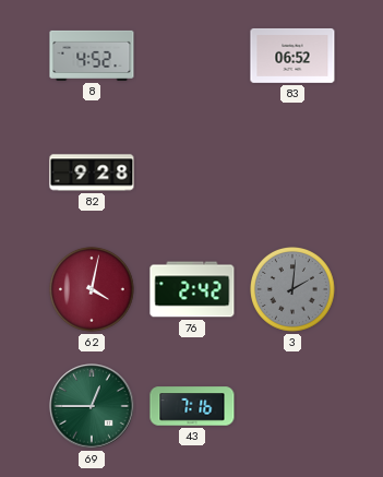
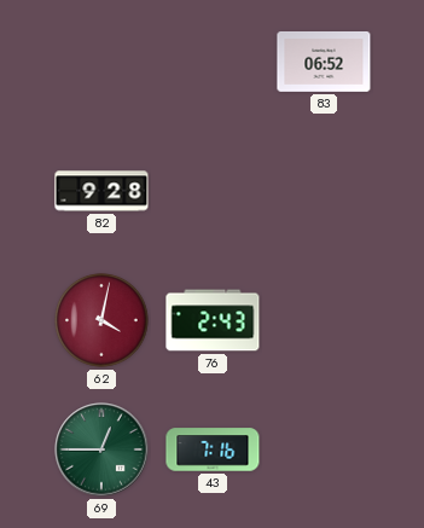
8: 4:52 -> none
76: 2:42 -> 2:43
3: 2:01 -> none
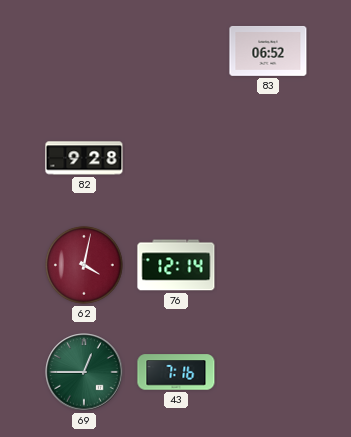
76: 2:43 -> 12:14
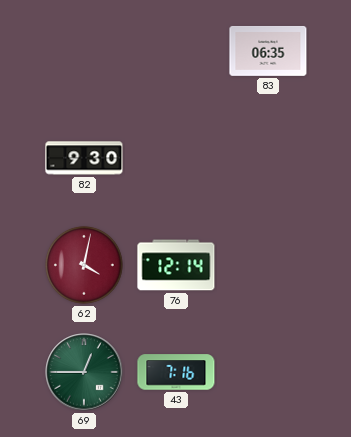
83: 06:52 -> 06:35
82: 9:28 -> 9:30
